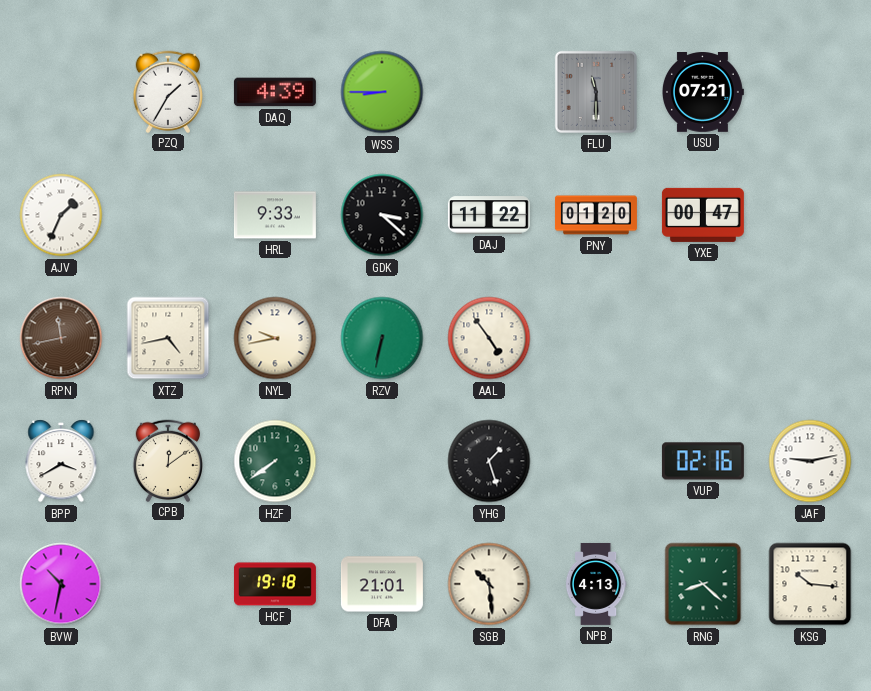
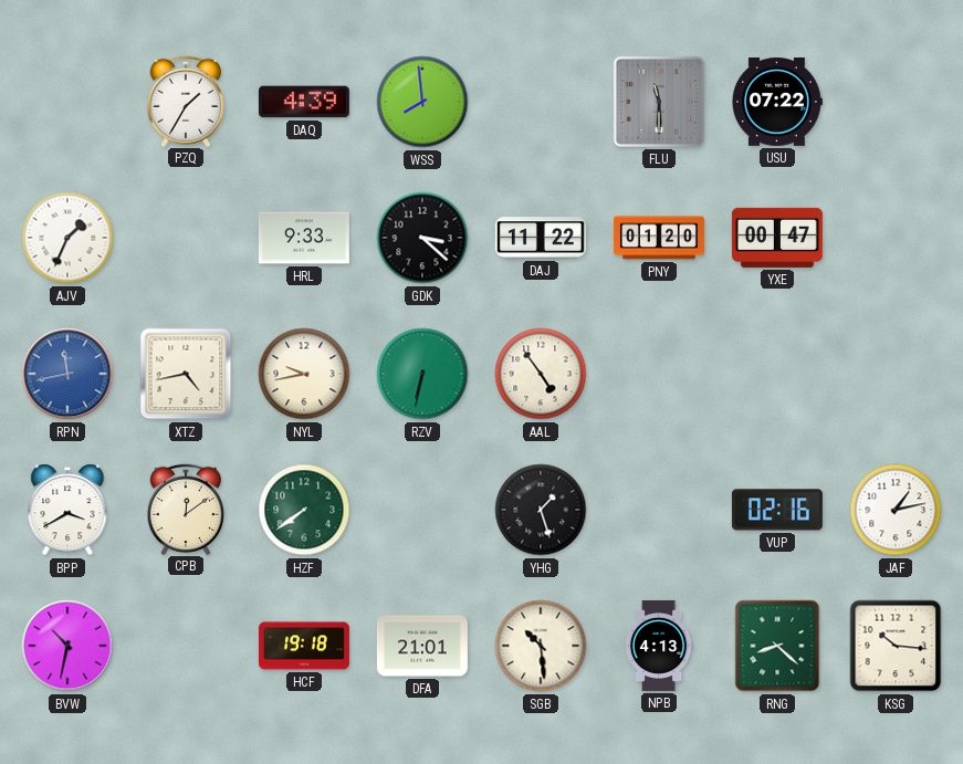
WSS: 8:45 -> 7:59
USU: 07:21 -> 07:22
RPN dial: brown -> blue
JAF: 9:13 -> 1:13
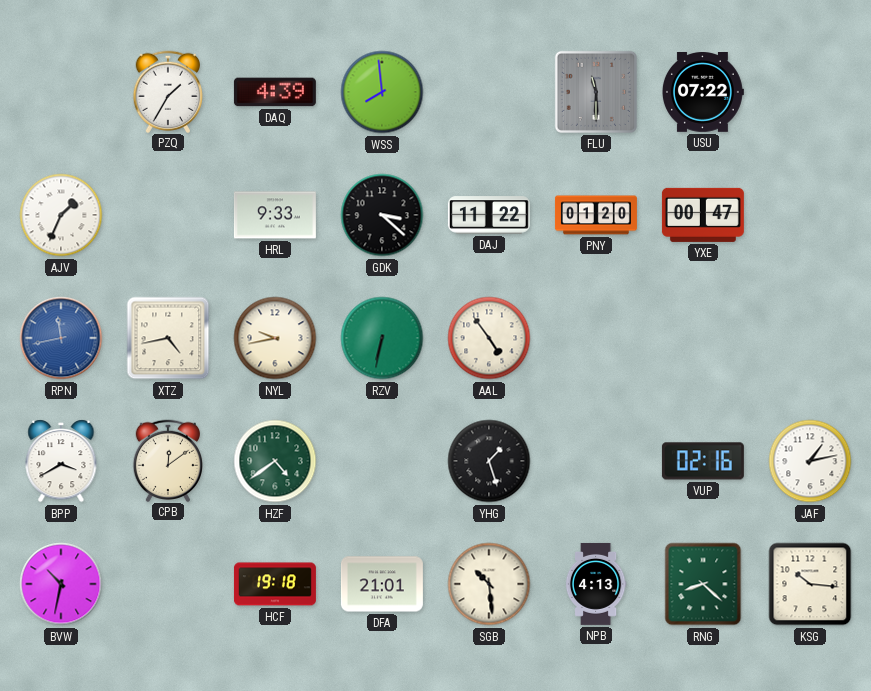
HZF: 7:39 -> 4:39
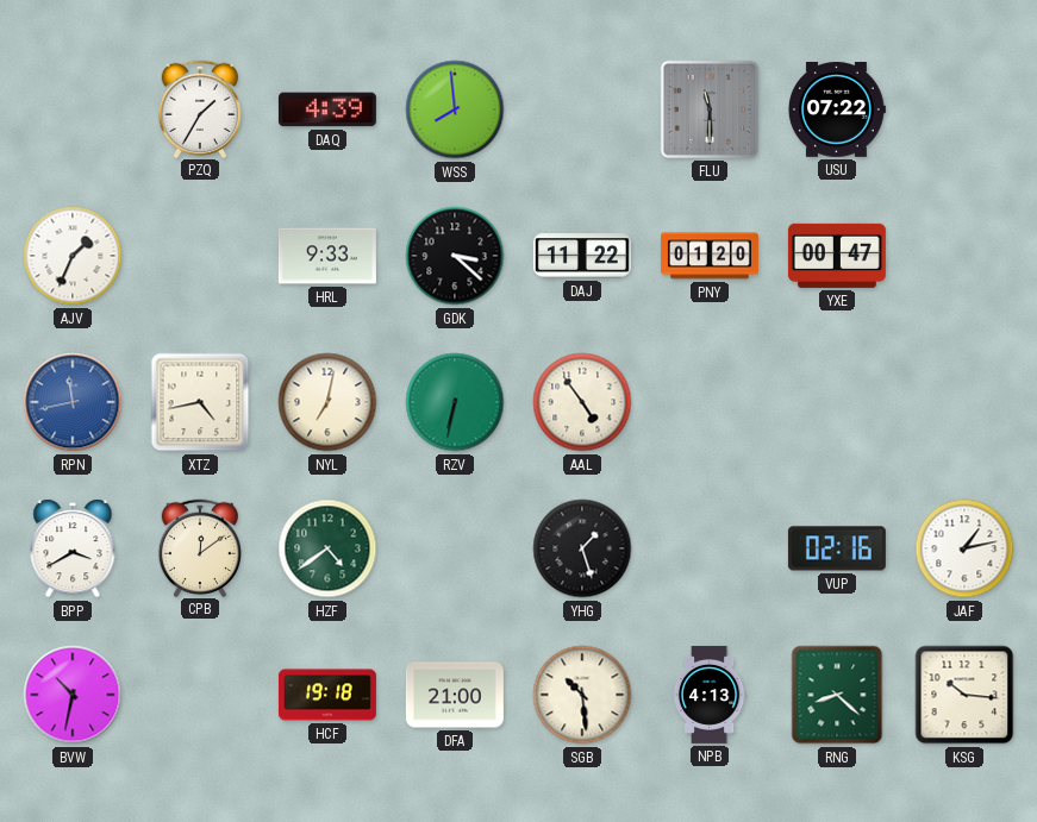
NYL: 9:43 -> 7:02
DFA: 21:01 -> 21:00
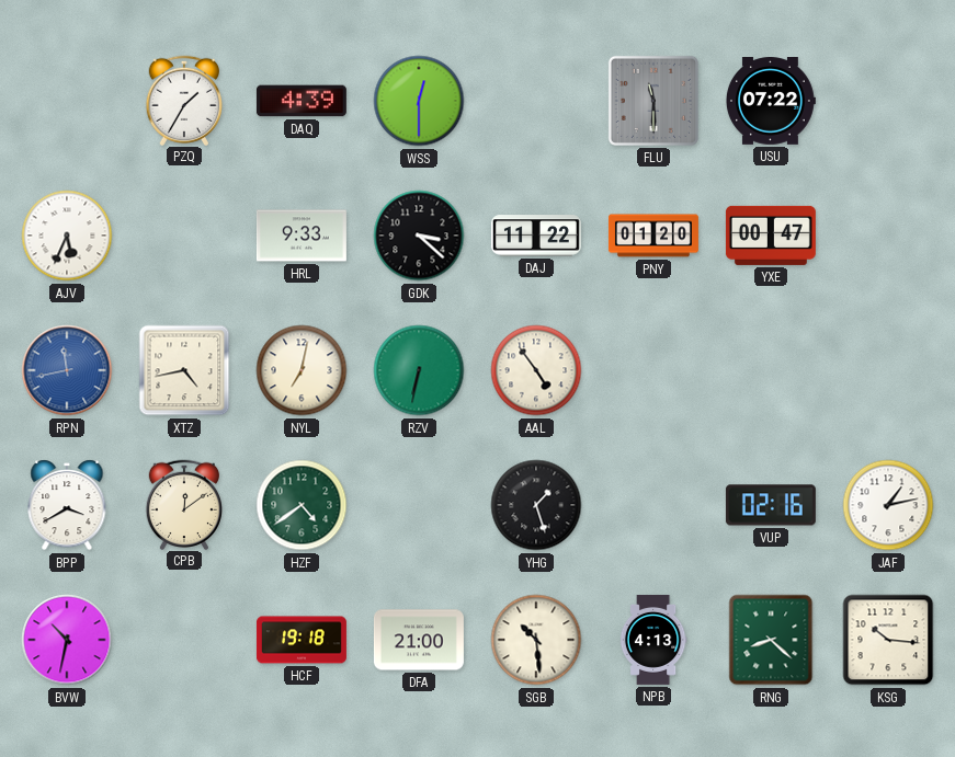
WSS: 7:59 -> 12:30
AJV: 1:34 -> 5:34
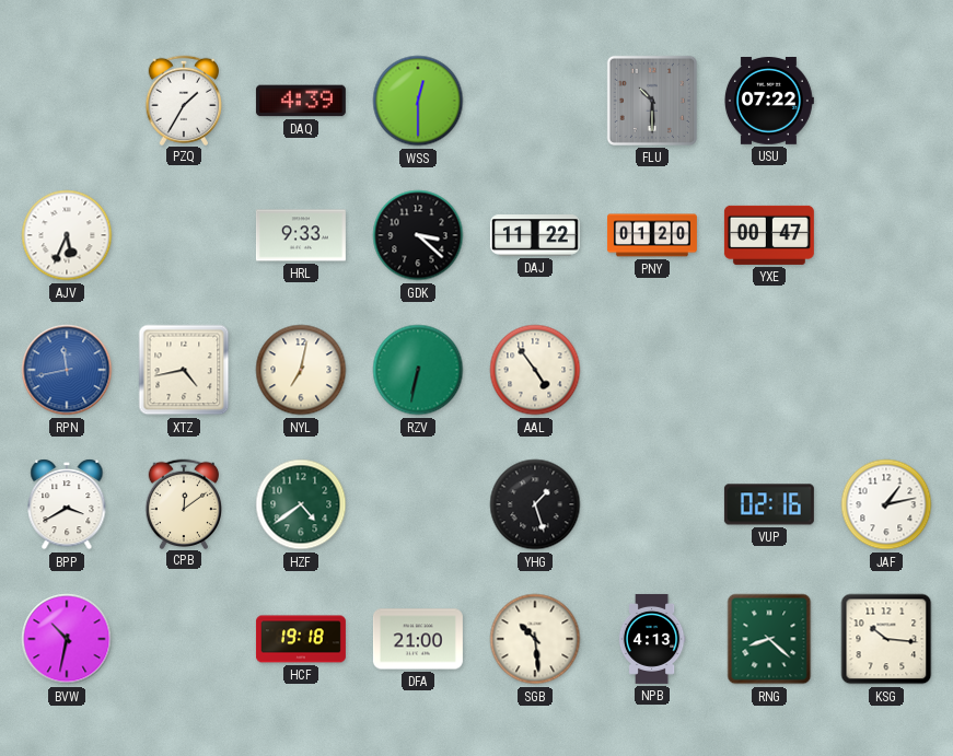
FLU: 11:30 -> 10:30
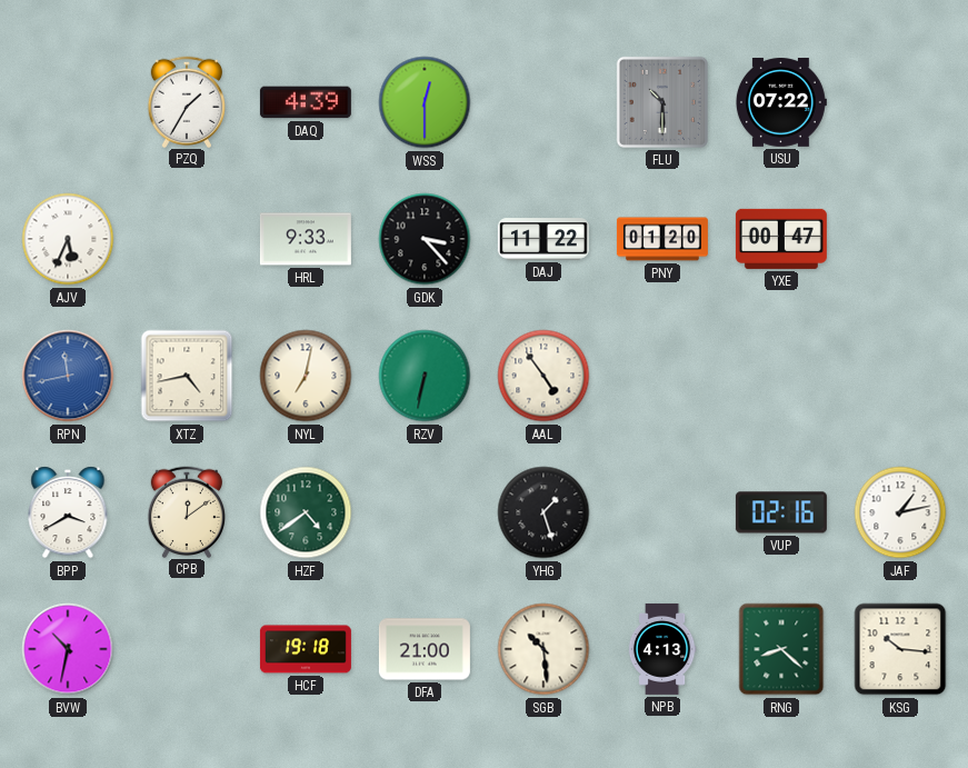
GDK: 3:22 -> 3:23
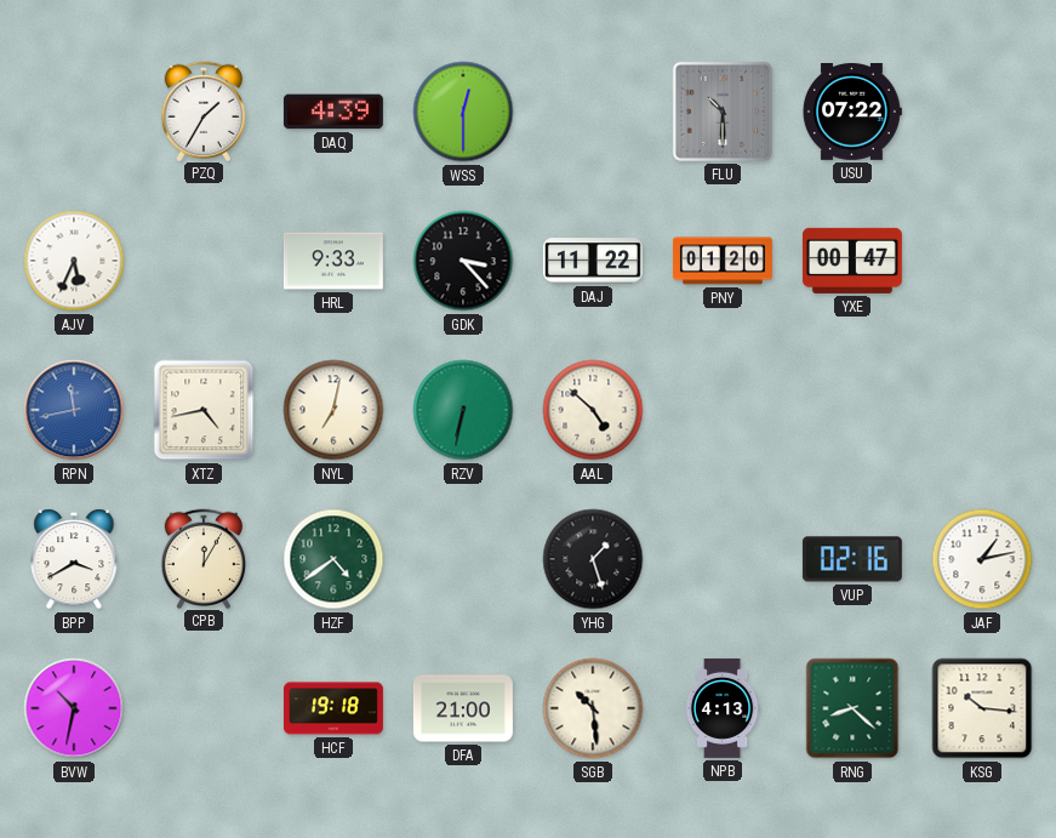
AAL: 4:54 -> 4:52
CPB: 12:09 -> 12:05
